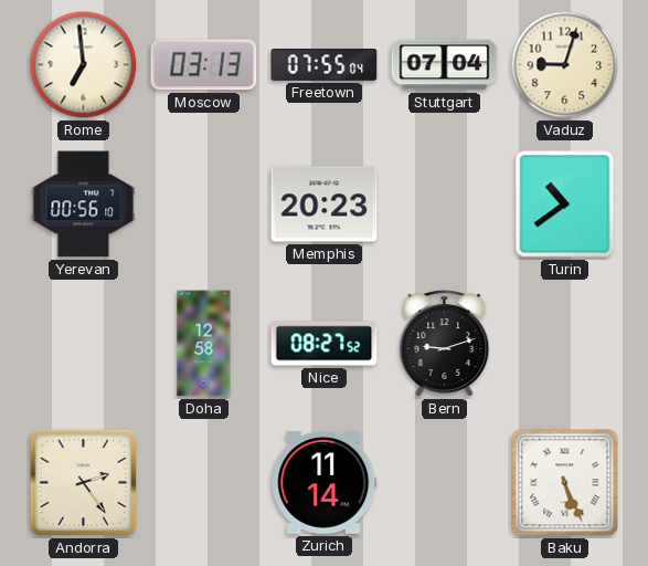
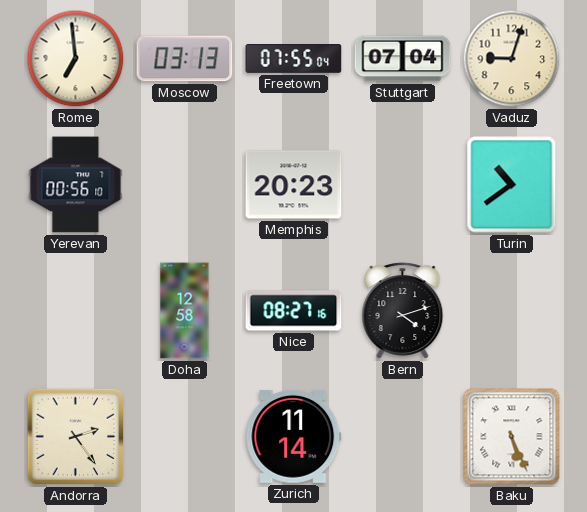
Nice: 08:27:52 -> 08:27:16
Bern: 9:12 -> 4:12
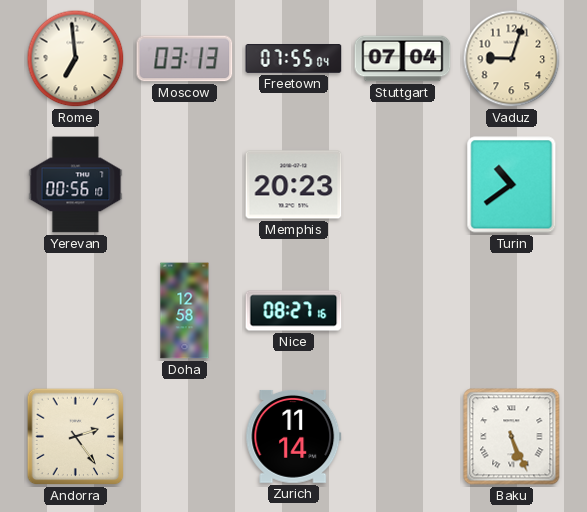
Bern: 4:12 -> none
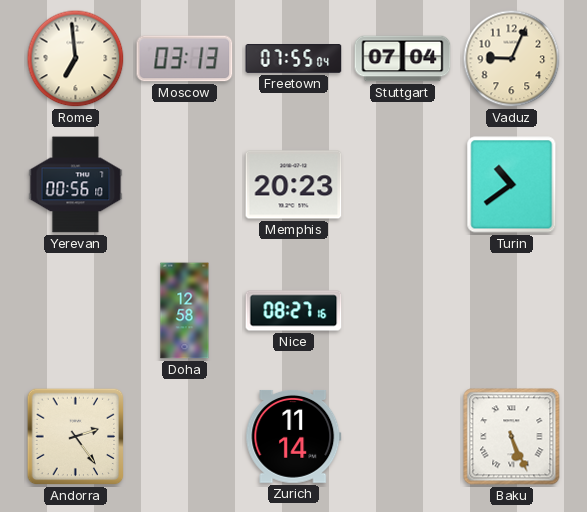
Vaduz: 9:03 -> 9:04
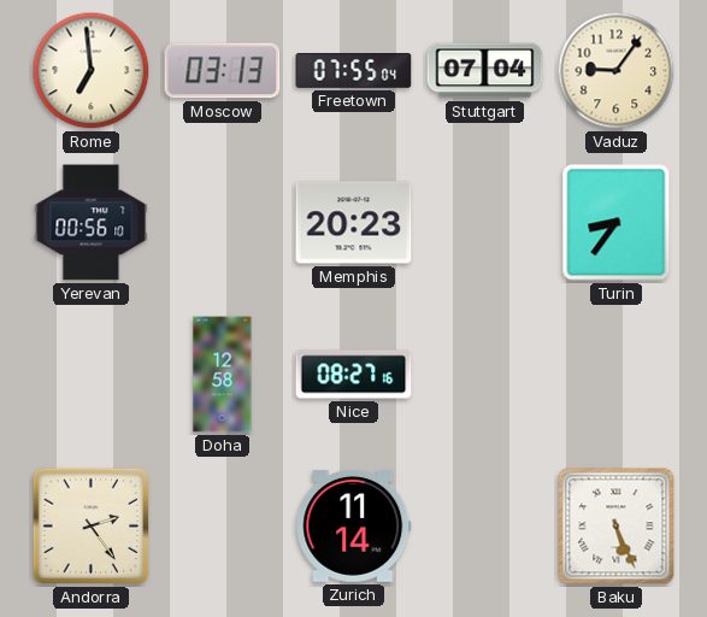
Vaduz: 9:04 -> 9:06
Turin: 10:39 -> 8:36
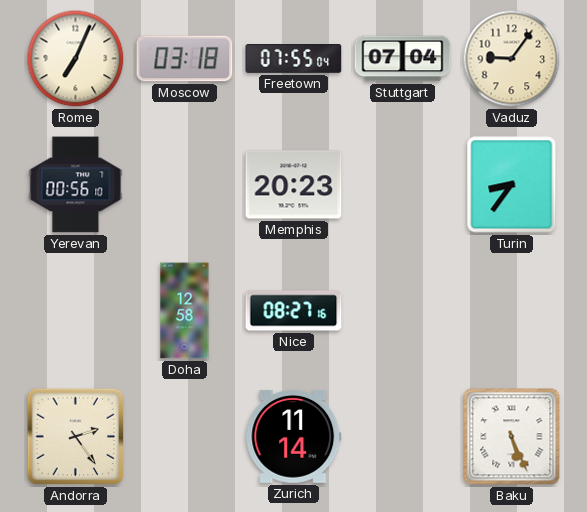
Rome: 6:59 -> 7:04
Moscow: 03:13 -> 03:18
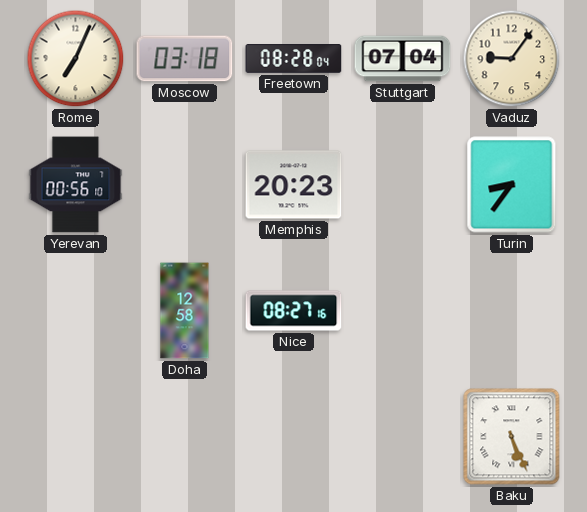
Freetown: 07:55 -> 08:28
Andorra: 2:24 -> none
Zurich: 11:14 -> none
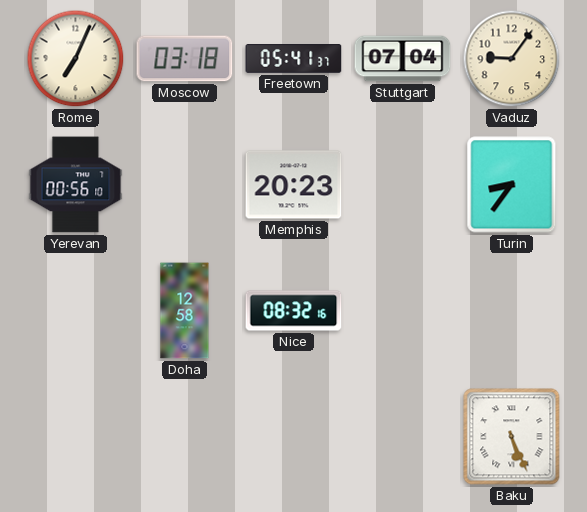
Freetown: 08:28 -> 05:41
Nice: 08:27 -> 08:32
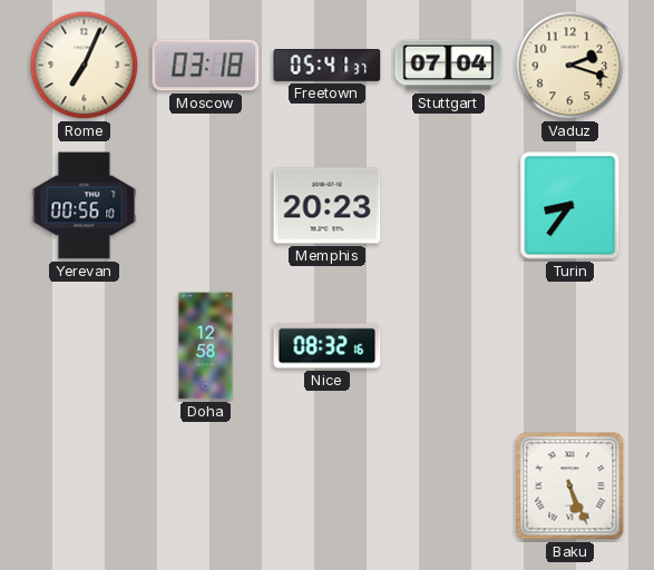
Vaduz: 9:06 -> 2:18
